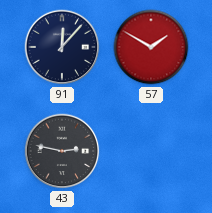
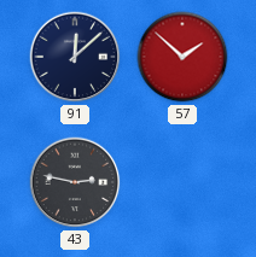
91: 12:07 -> 12:08
57: 1:50 -> 1:52
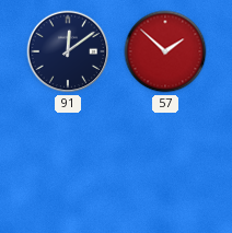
91: 12:08 -> 12:09
43: 2:47 -> none
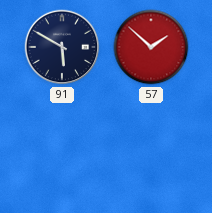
91: 12:09 -> 5:50
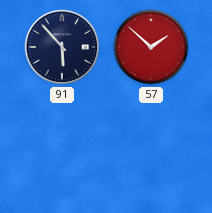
91: 5:50 -> 5:53
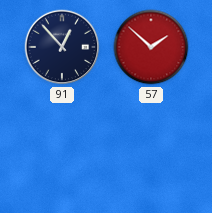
91: 5:53 -> 12:53
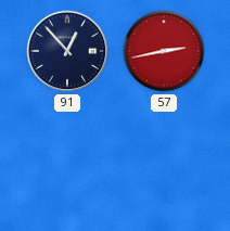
57: 1:52 -> 2:43
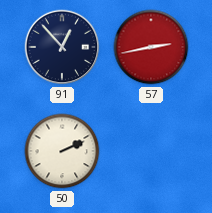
50: none -> 2:11
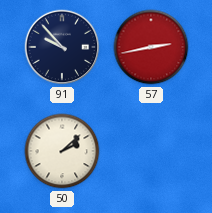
91: 12:53 -> 9:53
50: 2:11 -> 2:08
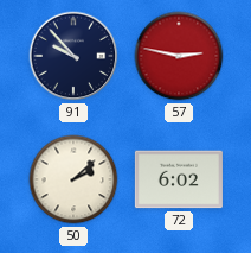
57: 2:43 -> 2:47
72: none -> 6:02
